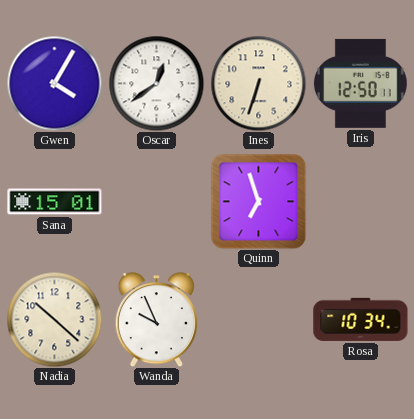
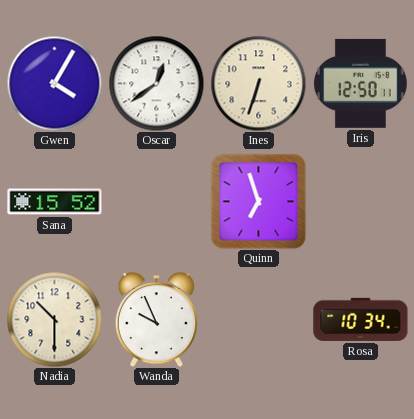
Sana: 15:01 -> 15:52
Nadia: 10:22 -> 10:30
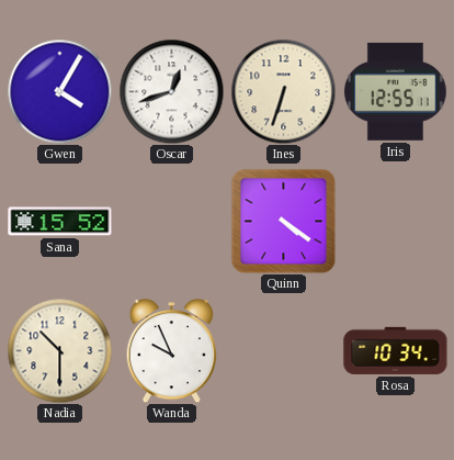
Oscar: 12:39 -> 12:42
Iris: 12:50 -> 12:55
Quinn: 6:57 -> 4:21
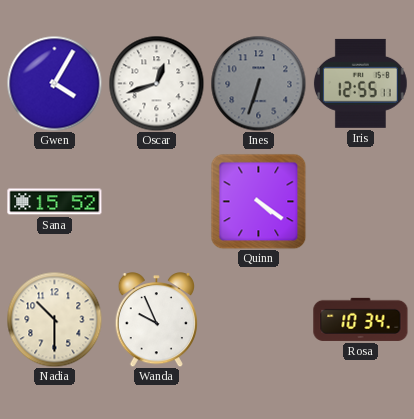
Ines dial: cream -> grey
